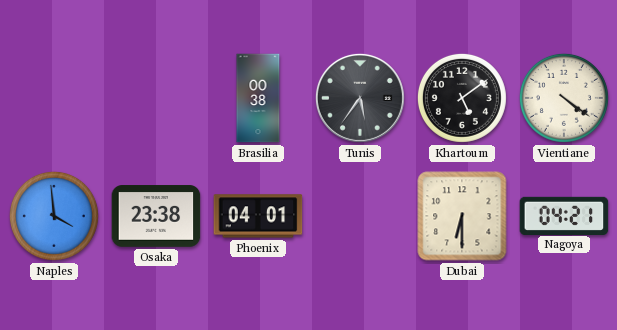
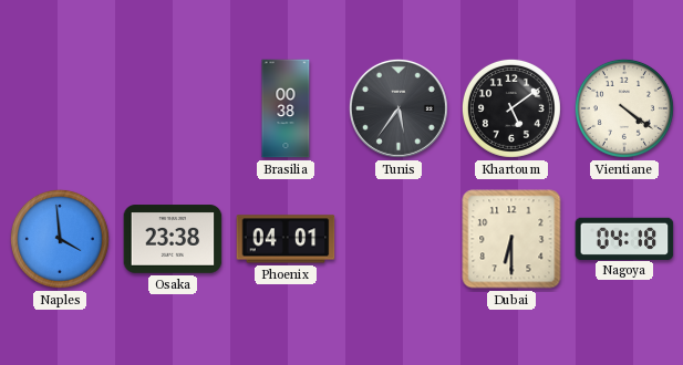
Nagoya: 04:21 -> 04:18
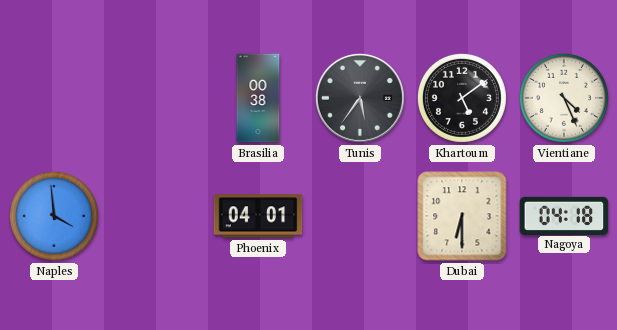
Vientiane: 4:21 -> 4:26
Osaka: 23:38 -> none
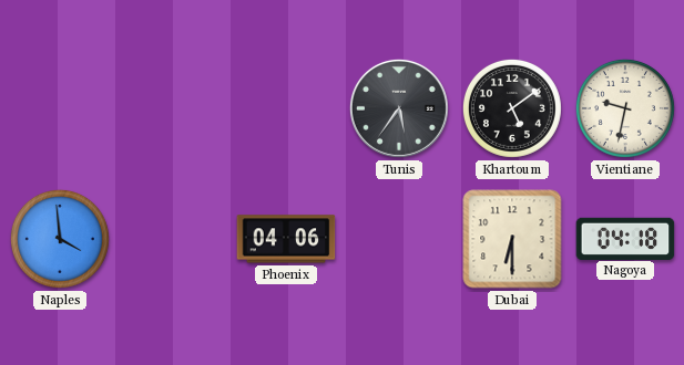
Brasilia: 00:38 -> none
Vientiane: 4:26 -> 9:32
Phoenix: 04:01 -> 04:06
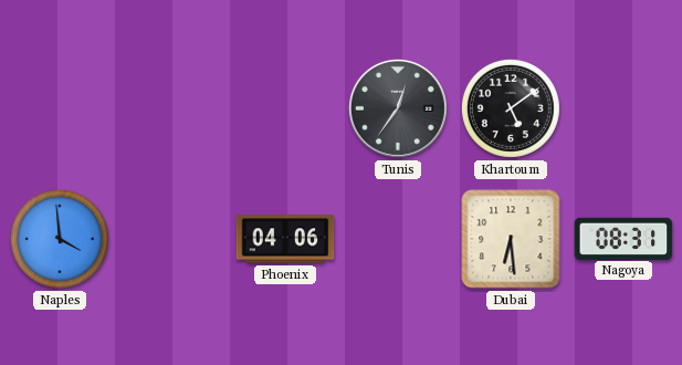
Tunis: 5:36 -> 12:36
Vientiane: 9:32 -> none
Dubai: 6:30 -> 6:29
Nagoya: 04:18 -> 08:31
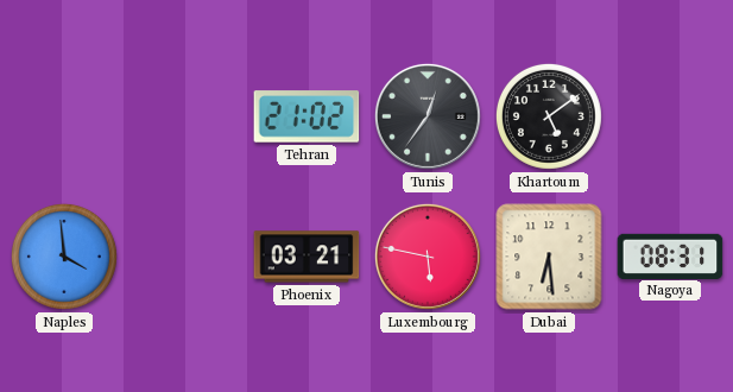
Tehran: none -> 21:02
Phoenix: 04:06 -> 03:21
Luxembourg: none -> 5:47
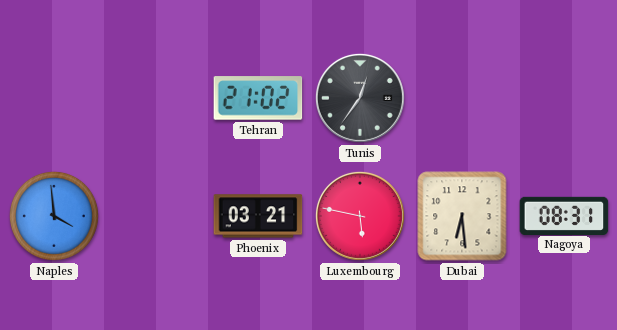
Khartoum: 5:09 -> none
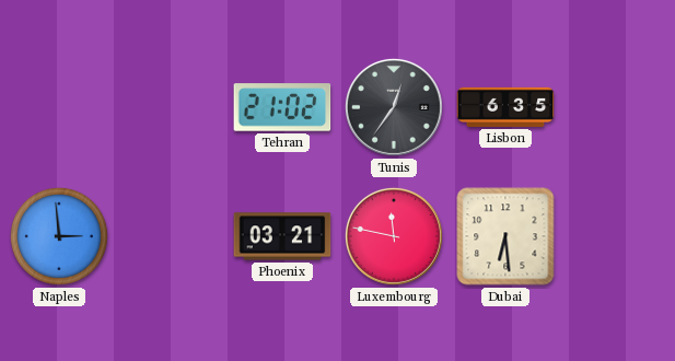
Lisbon: none -> 6:35
Naples: 3:59 -> 2:59
Luxembourg: 5:47 -> 11:47
Nagoya: 08:31 -> none
